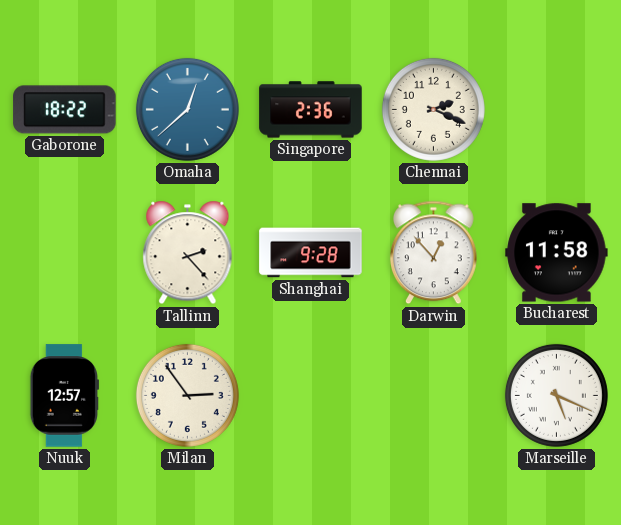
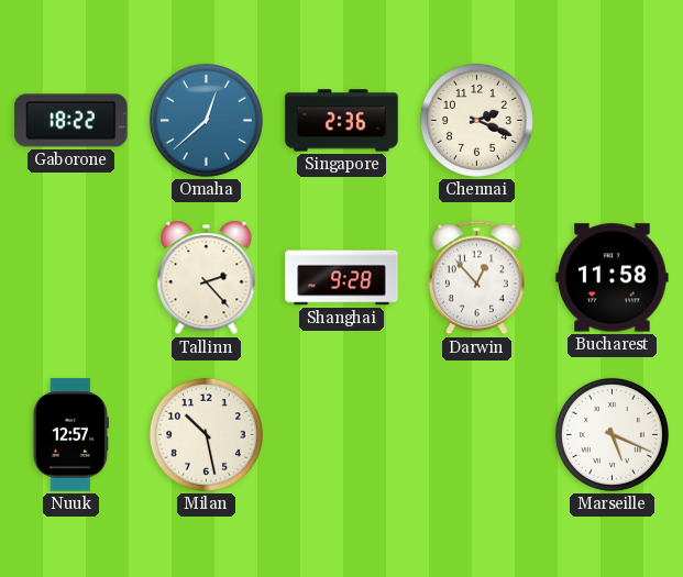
Milan: 2:54 -> 10:28
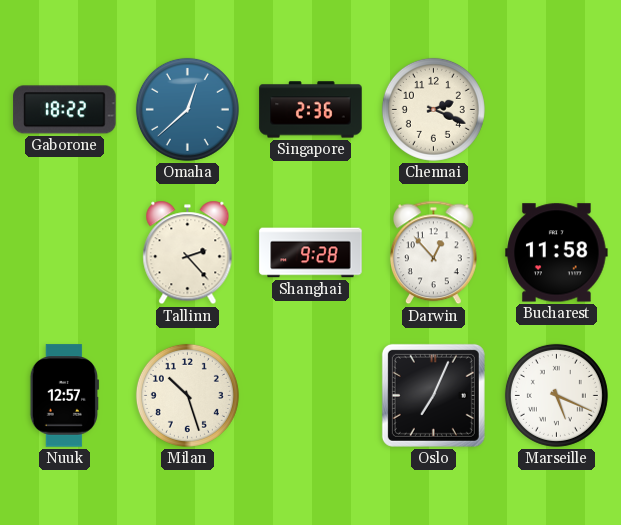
Milan: 10:28 -> 10:27
Oslo: none -> 7:04
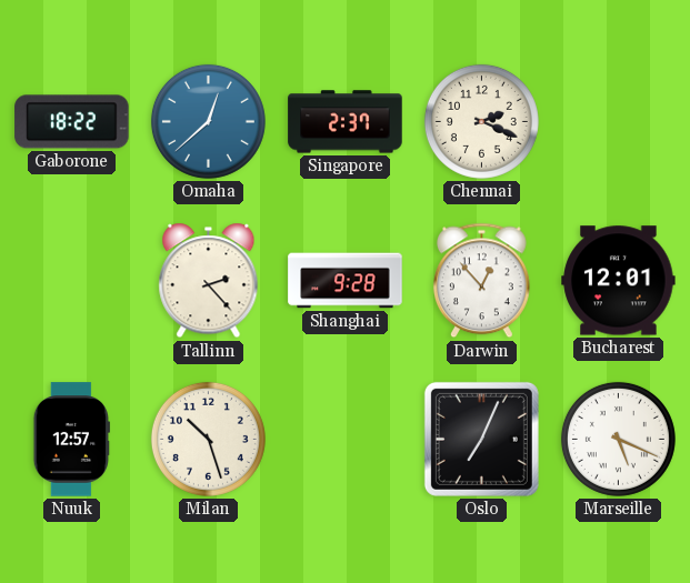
Singapore: 2:36 -> 2:37
Bucharest: 11:58 -> 12:01
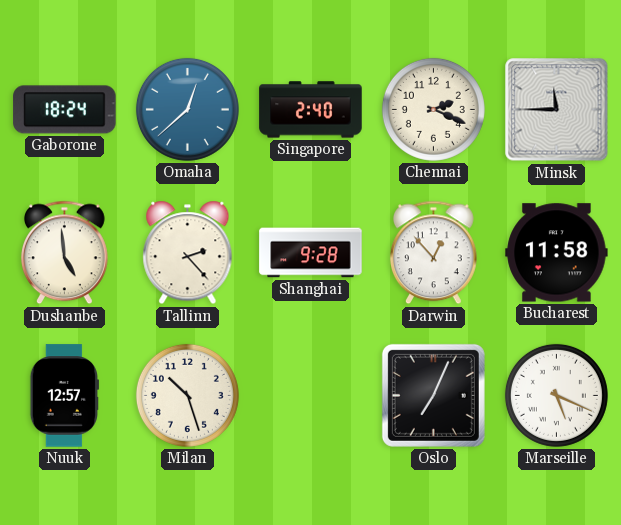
Gaborone: 18:22 -> 18:24
Singapore: 2:37 -> 2:40
Minsk: none -> 11:45
Dushanbe: none -> 4:59
Bucharest: 12:01 -> 11:58
